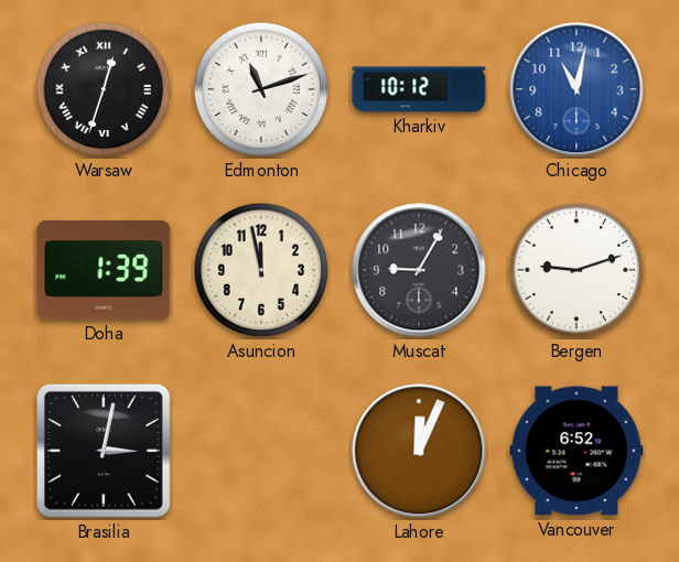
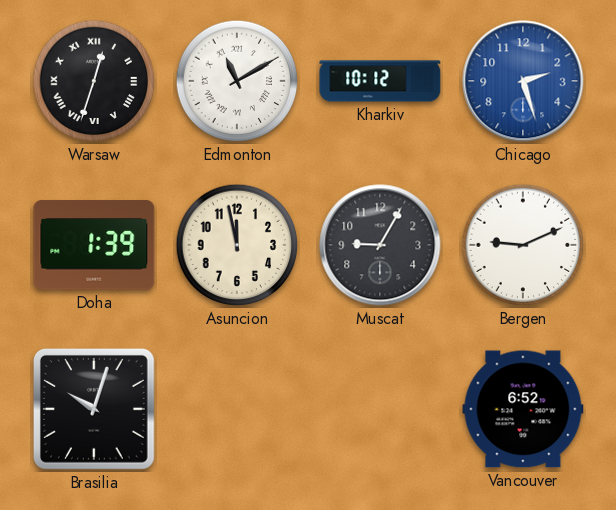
Edmonton: 11:12 -> 11:10
Chicago: 11:02 -> 2:27
Bergen: 9:12 -> 9:11
Brasilia: 3:02 -> 10:03
Lahore: 12:04 -> none
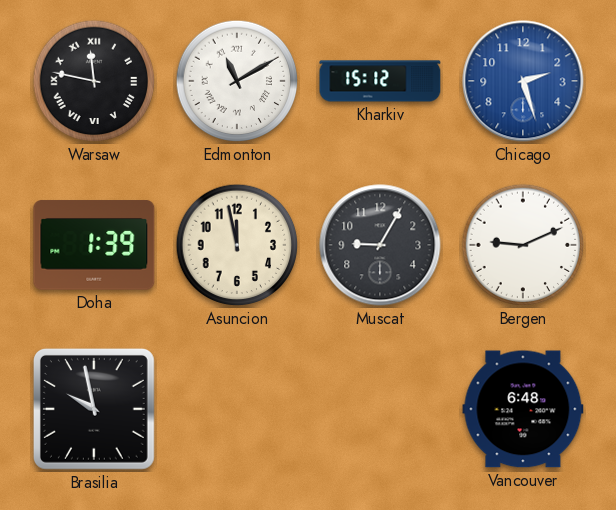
Warsaw: 12:33 -> 11:47
Kharkiv: 10:12 -> 15:12
Brasilia: 10:03 -> 9:58
Vancouver: 6:52 -> 6:48
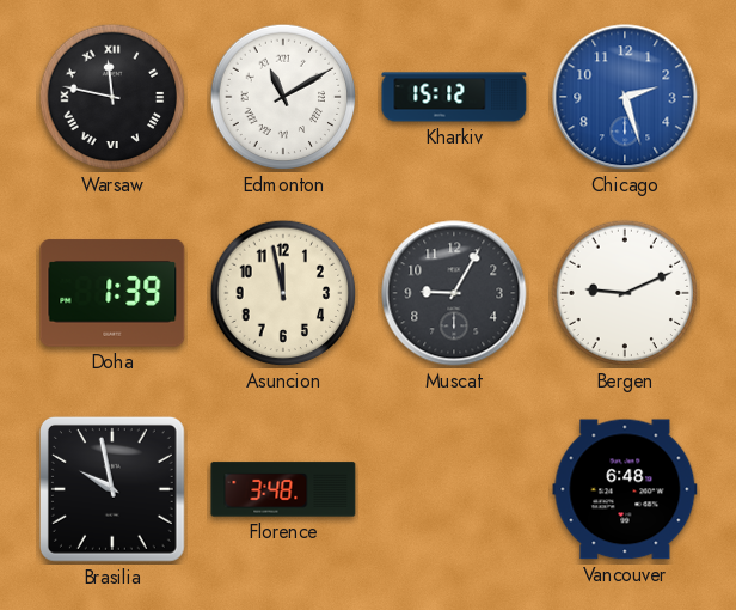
Florence: none -> 3:48
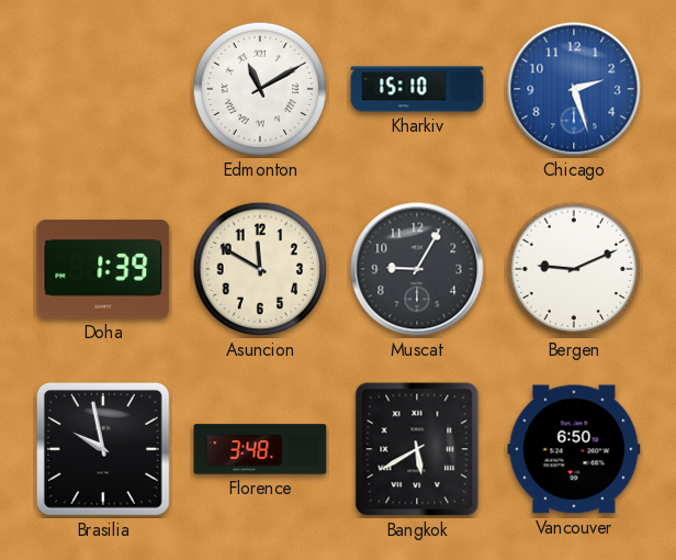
Warsaw: 11:47 -> none
Kharkiv: 15:12 -> 15:10
Asuncion: 11:58 -> 11:50
Bangkok: none -> 5:40
Vancouver: 6:48 -> 6:50
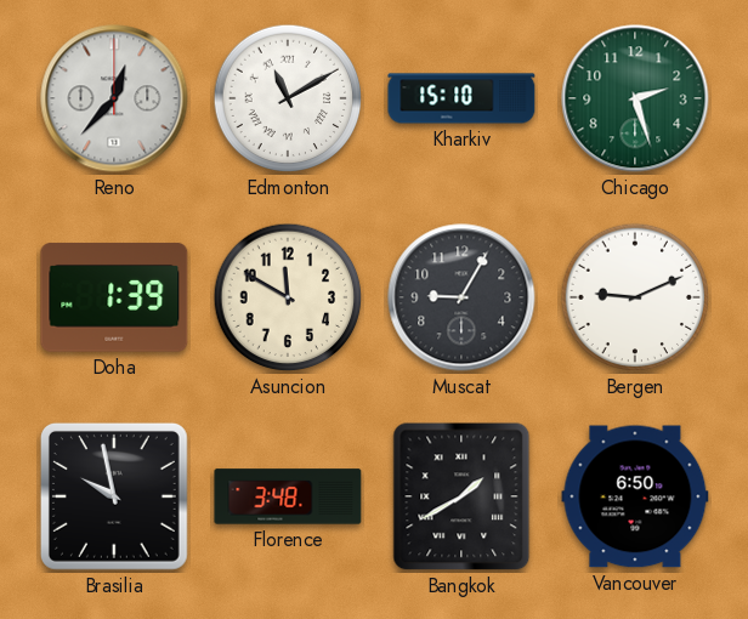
Reno: none -> 12:37
Chicago dial: blue -> green
Bangkok: 5:40 -> 1:40
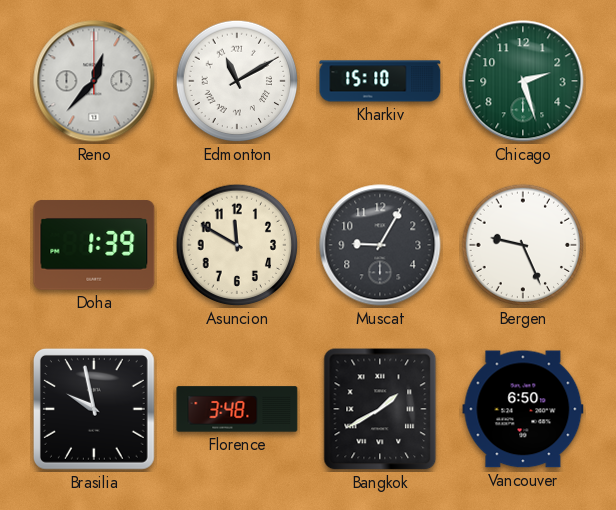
Bergen: 9:11 -> 9:26
